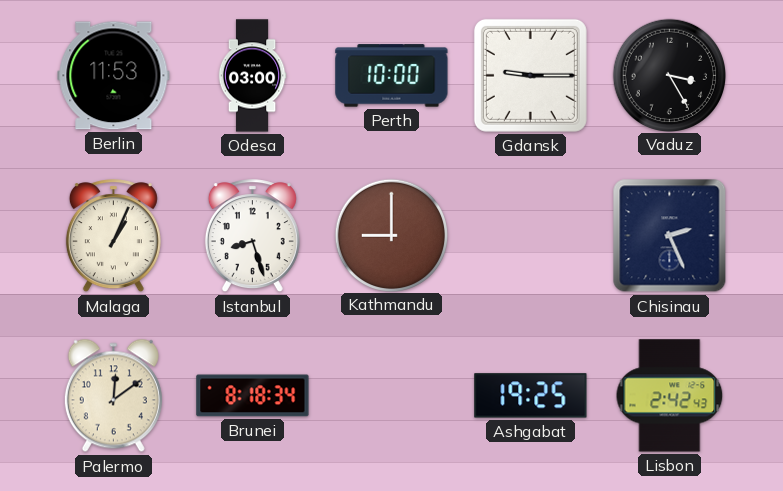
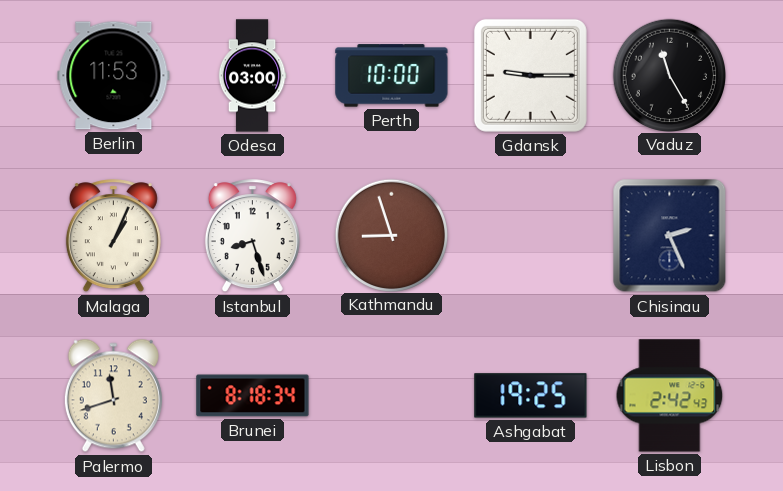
Vaduz: 3:25 -> 11:25
Kathmandu: 9:00 -> 8:57
Palermo: 12:09 -> 11:42
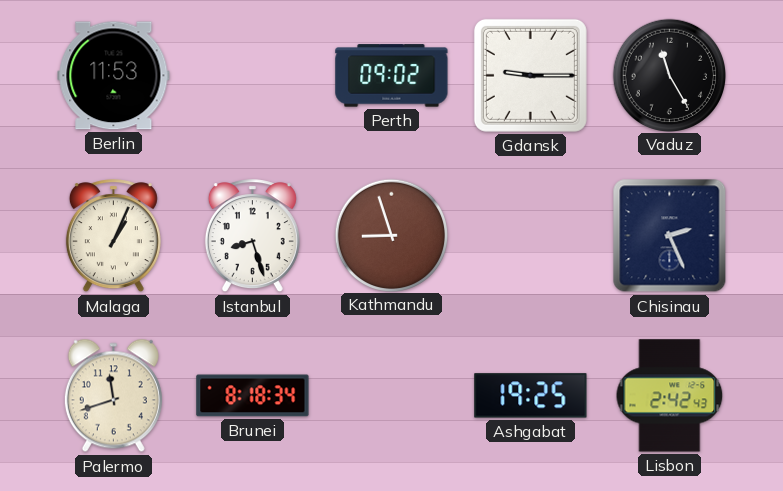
Odesa: 03:00 -> none
Perth: 10:00 -> 09:02
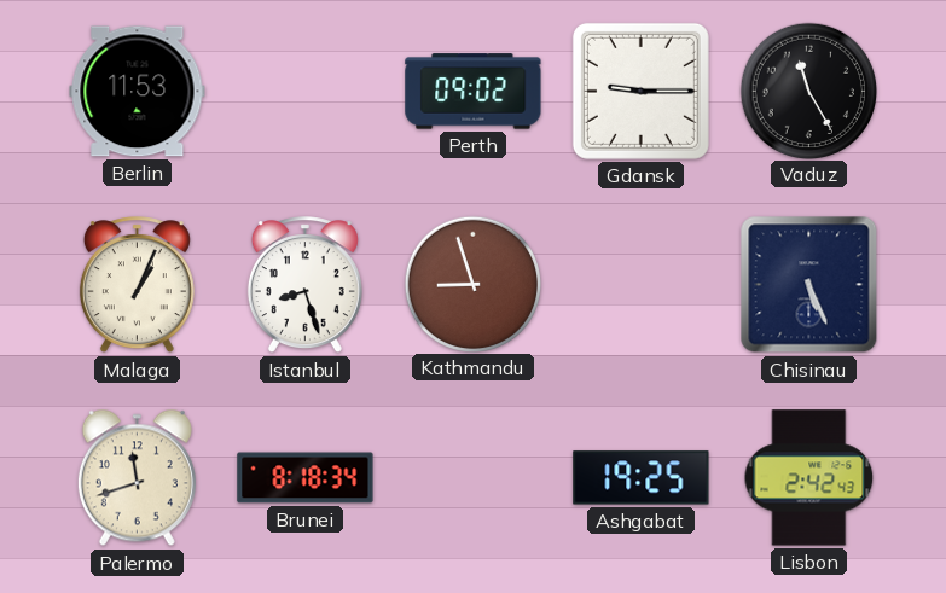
Chisinau: 2:26 -> 5:26
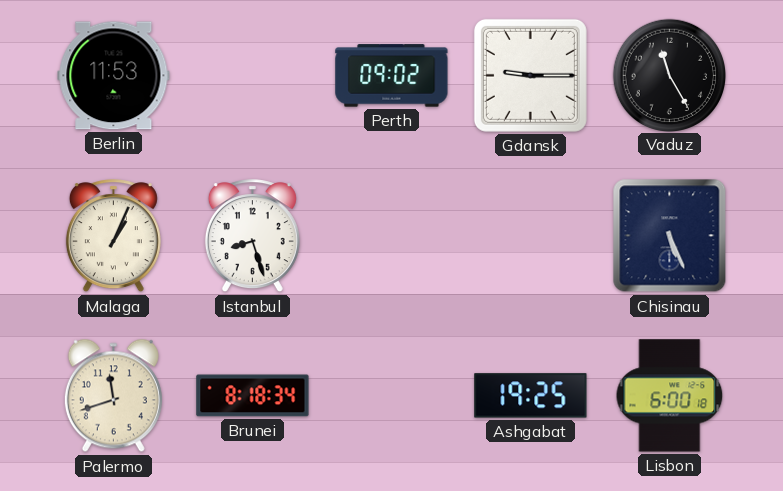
Kathmandu: 8:57 -> none
Lisbon: 2:42 -> 6:00
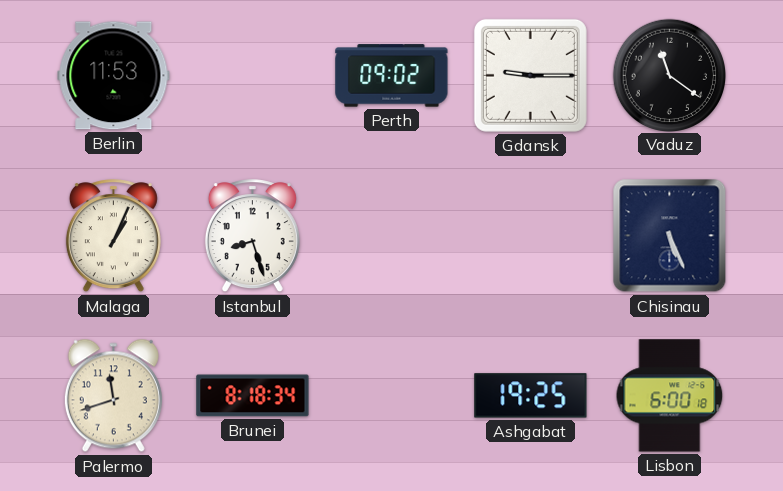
Vaduz: 11:25 -> 11:21
